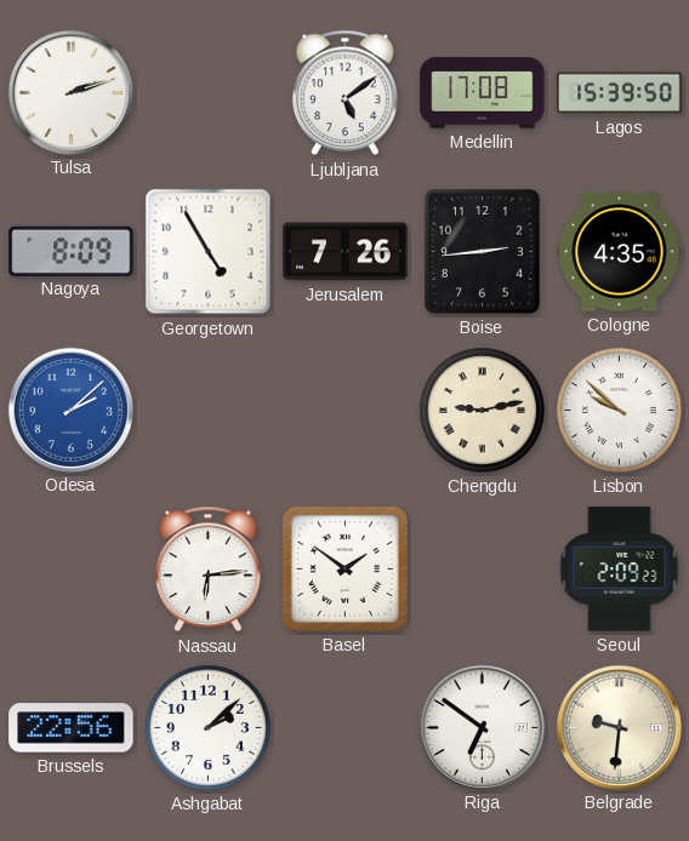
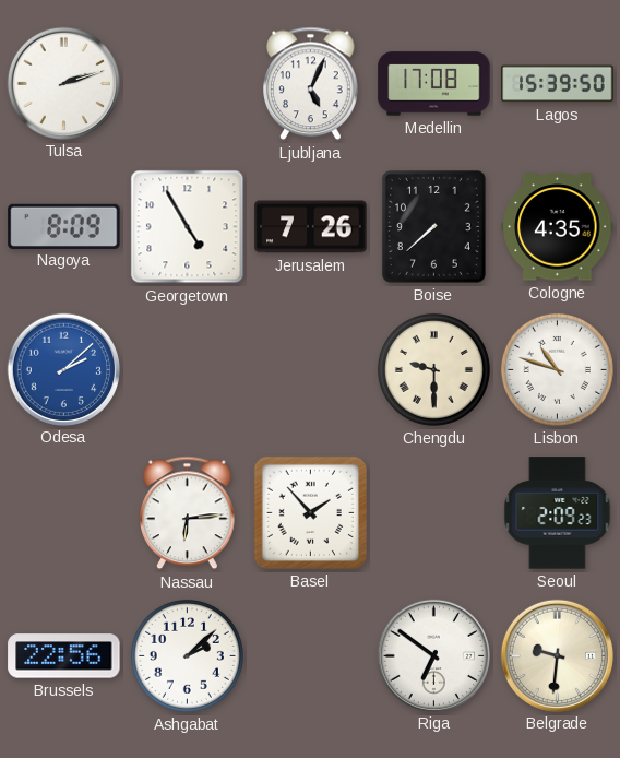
Ljubljana: 5:09 -> 5:04
Boise: 2:44 -> 7:38
Chengdu: 9:13 -> 9:30
Lisbon: 9:52 -> 10:48
Basel: 1:51 -> 1:53
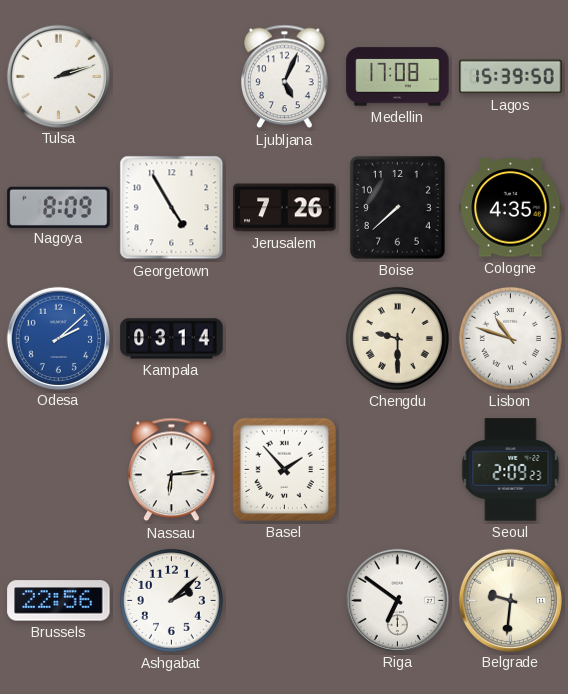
Kampala: none -> 03:14
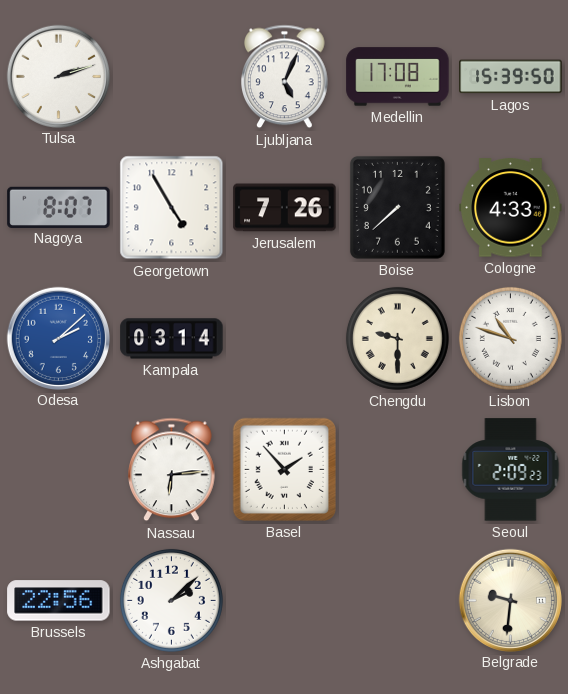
Nagoya: 8:09 -> 8:07
Cologne: 4:35 -> 4:33
Riga: 6:51 -> none
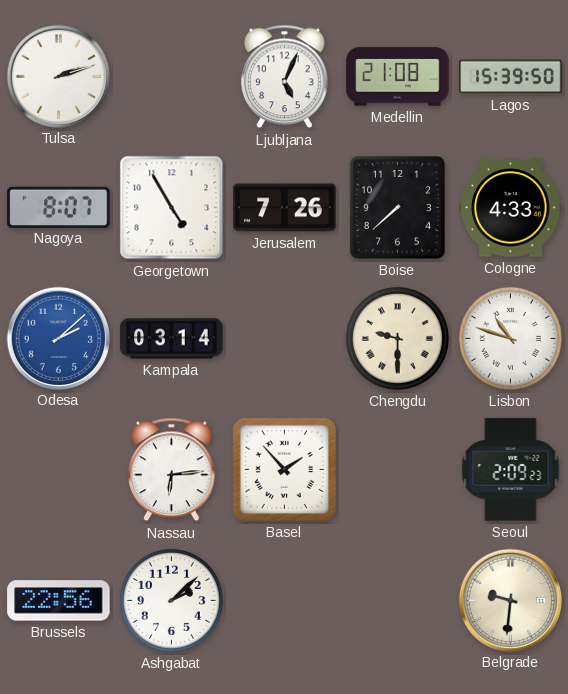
Medellin: 17:08 -> 21:08
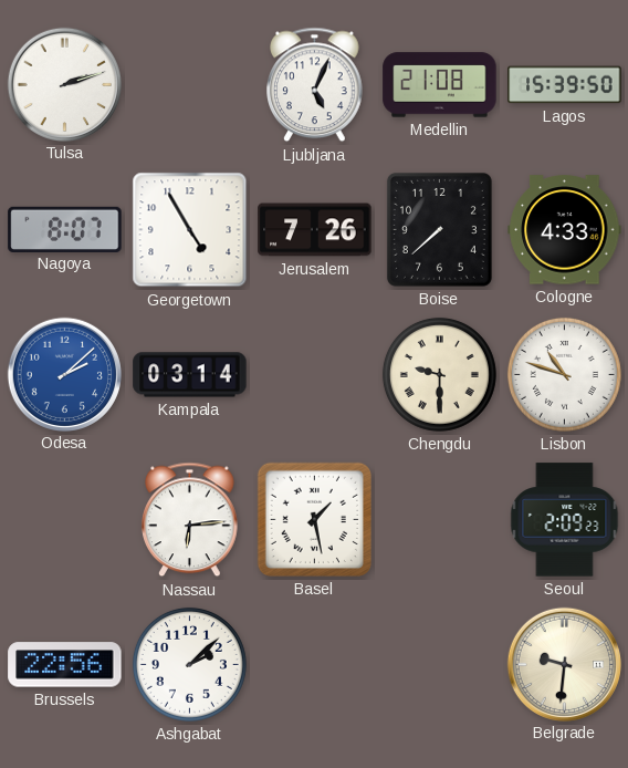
Basel: 1:53 -> 1:28
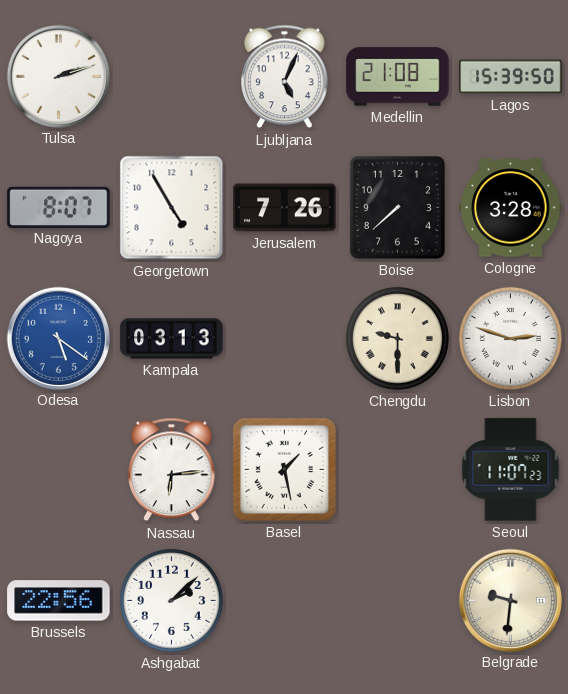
Cologne: 4:33 -> 3:28
Odesa: 2:08 -> 5:21
Kampala: 03:14 -> 03:13
Lisbon: 10:48 -> 2:48
Seoul: 2:09 -> 11:07
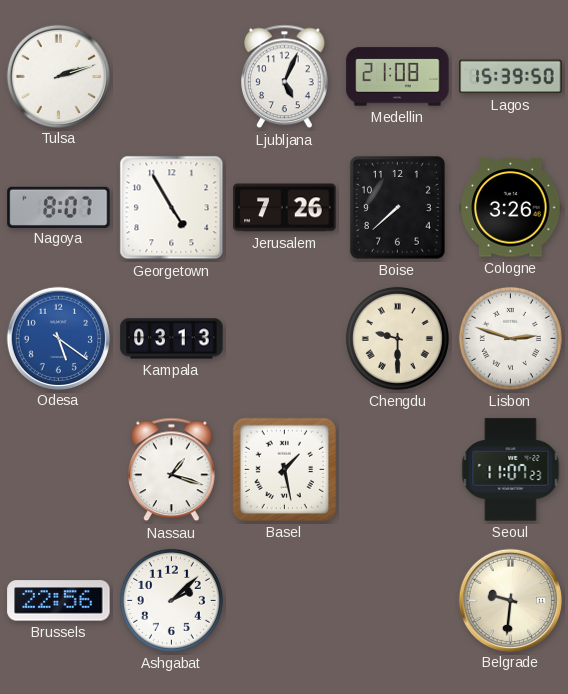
Cologne: 3:28 -> 3:26
Nassau: 6:14 -> 1:18
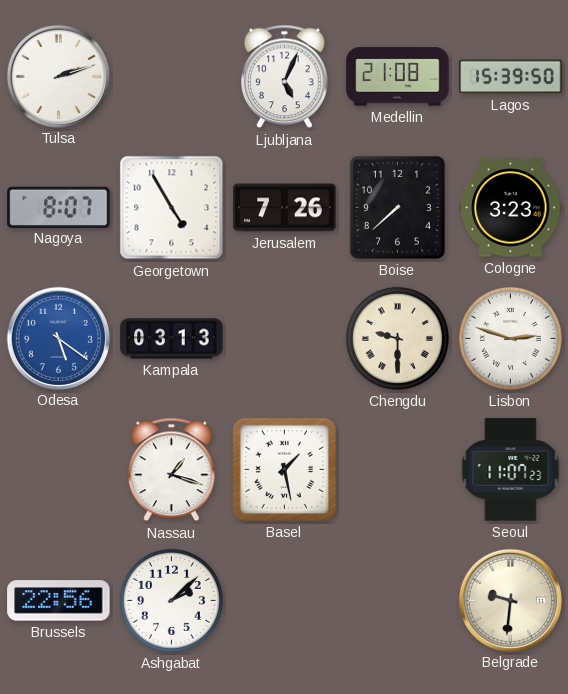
Cologne: 3:26 -> 3:23
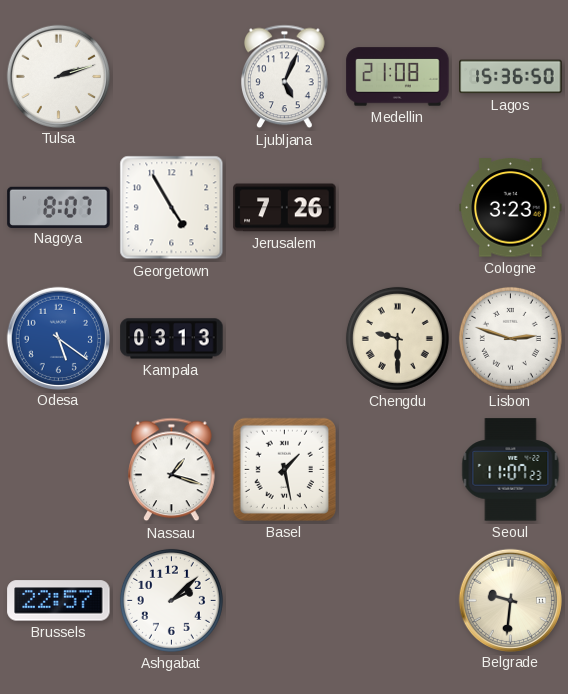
Lagos: 15:39 -> 15:36
Boise: 7:38 -> none
Brussels: 22:56 -> 22:57
